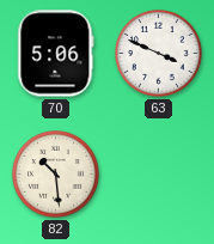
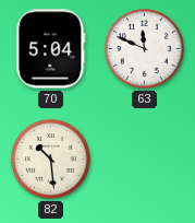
70: 5:06 -> 5:04
63: 3:49 -> 11:49
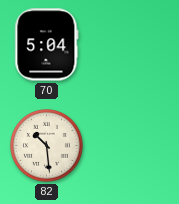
63: 11:49 -> none
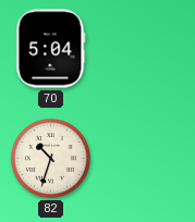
82: 10:29 -> 10:33
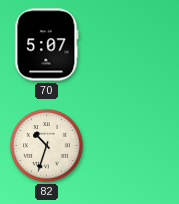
70: 5:04 -> 5:07
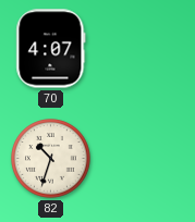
70: 5:07 -> 4:07
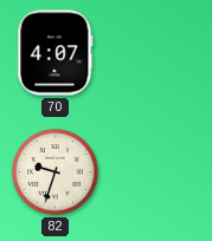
82: 10:33 -> 9:33
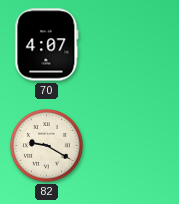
82: 9:33 -> 9:20
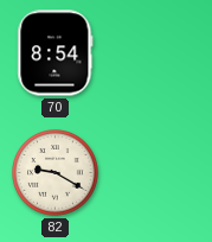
70: 4:07 -> 8:54
